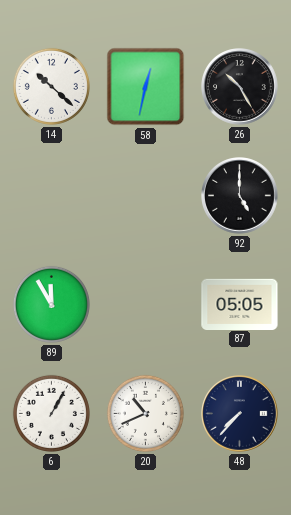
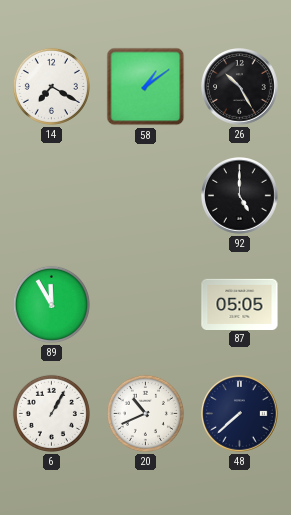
14: 10:22 -> 7:20
58: 12:32 -> 1:09
48: 7:37 -> 7:38
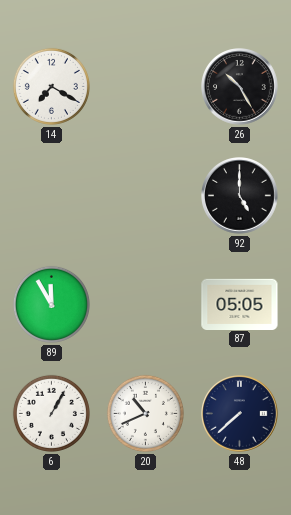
58: 1:09 -> none
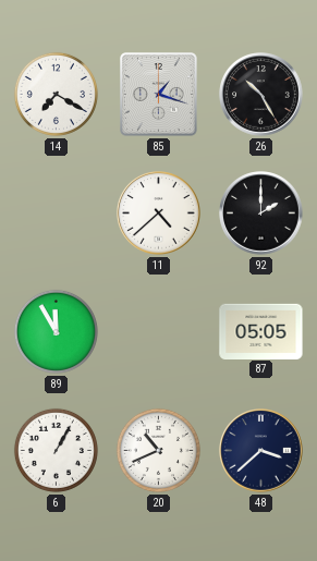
85: none -> 1:18
11: none -> 4:38
92: 5:00 -> 2:00
48: 7:38 -> 3:38
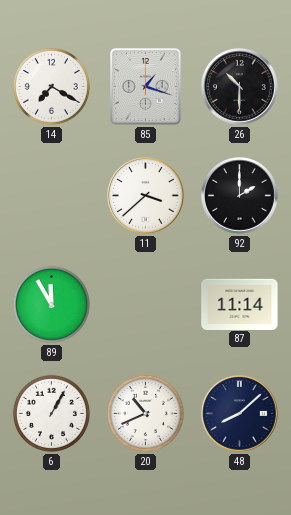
26: 10:25 -> 10:30
11: 4:38 -> 3:38
87: 05:05 -> 11:14
48: 3:38 -> 8:08
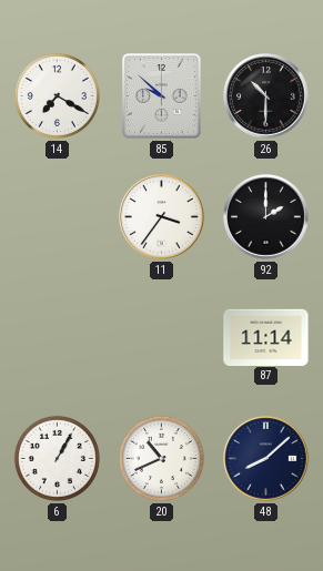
85: 1:18 -> 9:52
11: 3:38 -> 3:36
89: 11:55 -> none
